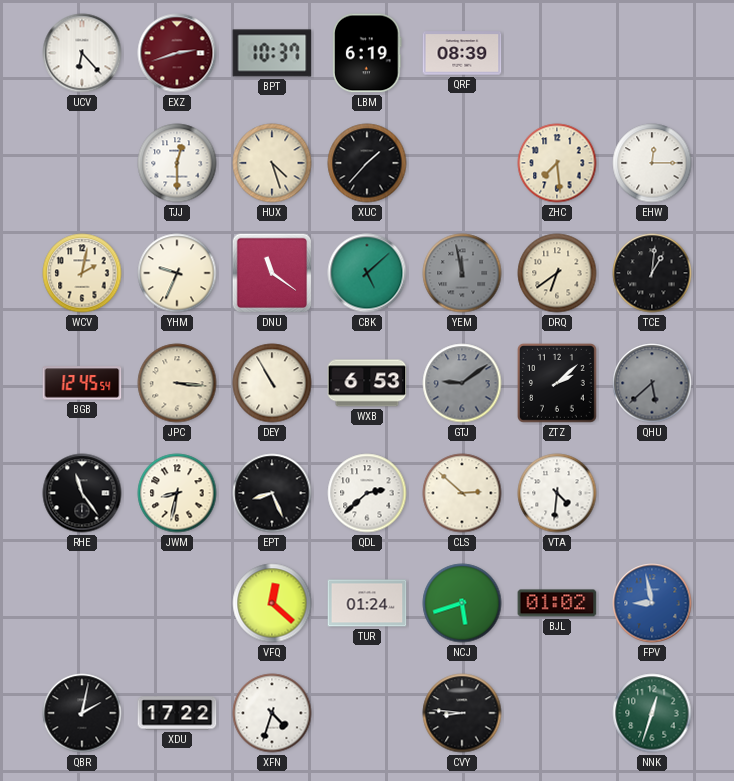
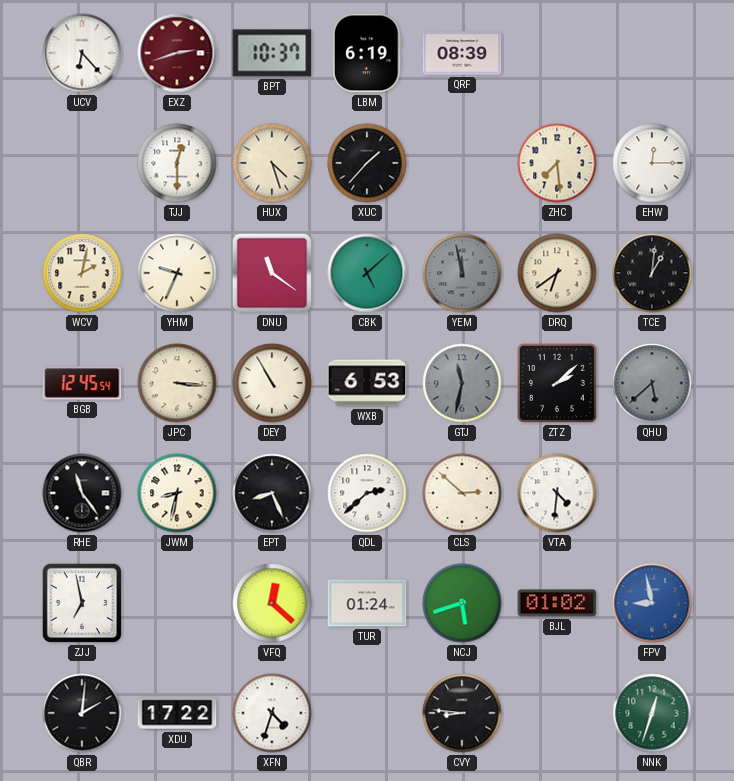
GTJ: 9:09 -> 11:32
ZJJ: none -> 6:58
QBR: 2:02 -> 2:01
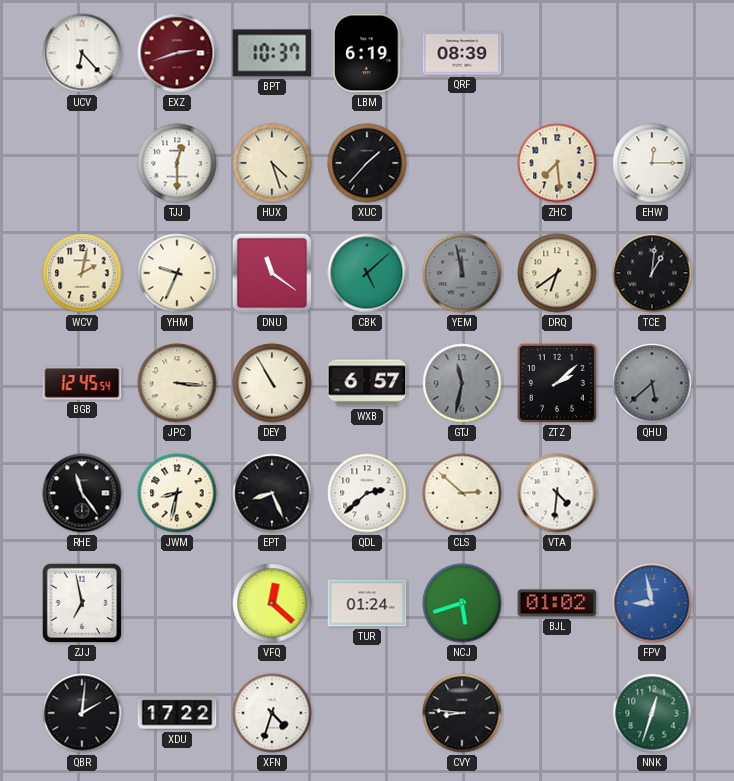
WXB: 6:53 -> 6:57
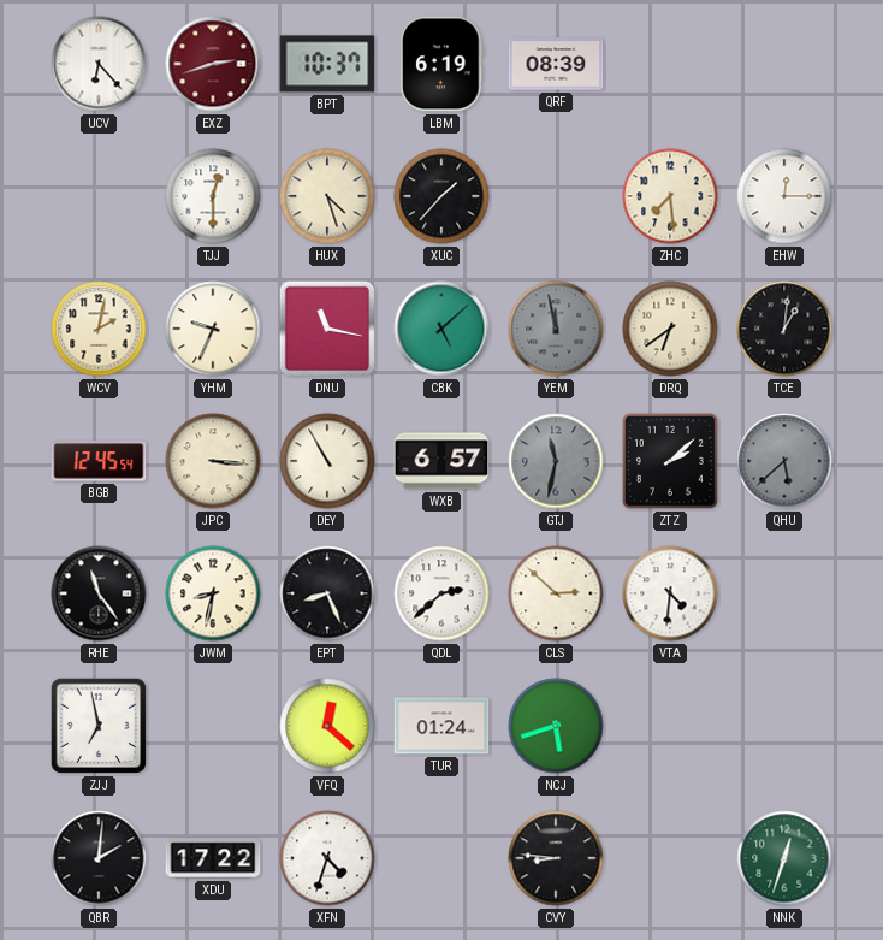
DNU: 11:21 -> 11:17
BJL: 01:02 -> none
FPV: 8:58 -> none
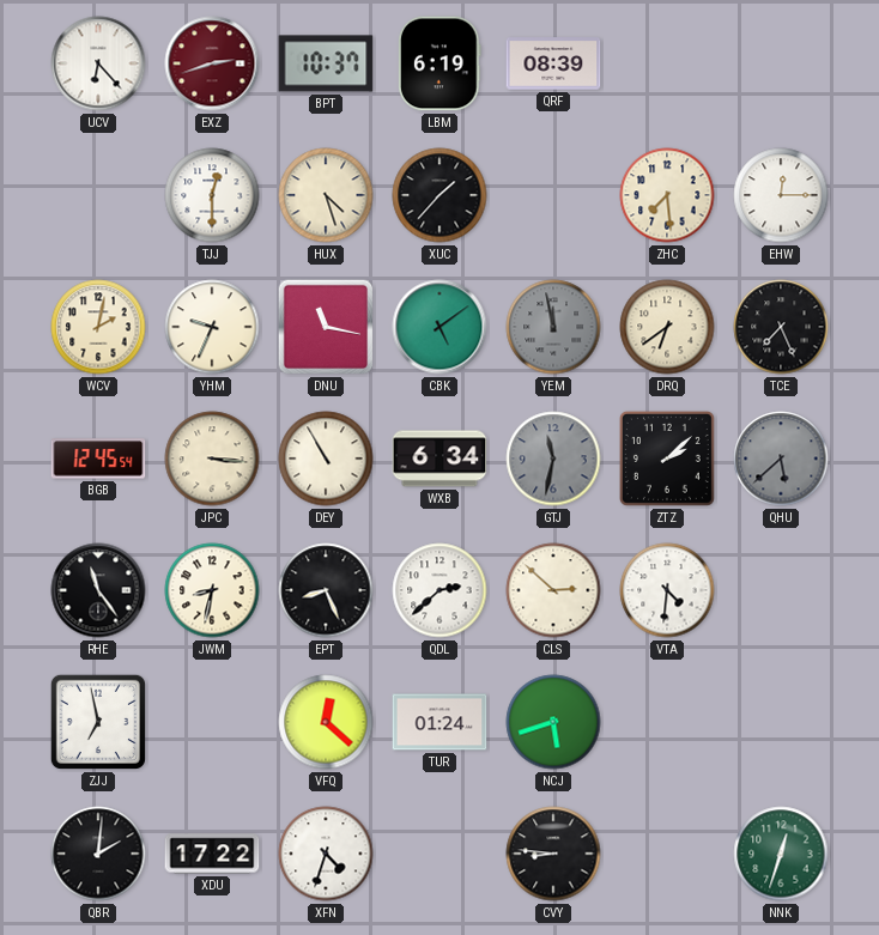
CBK: 5:08 -> 5:09
TCE: 1:01 -> 7:26
WXB: 6:57 -> 6:34
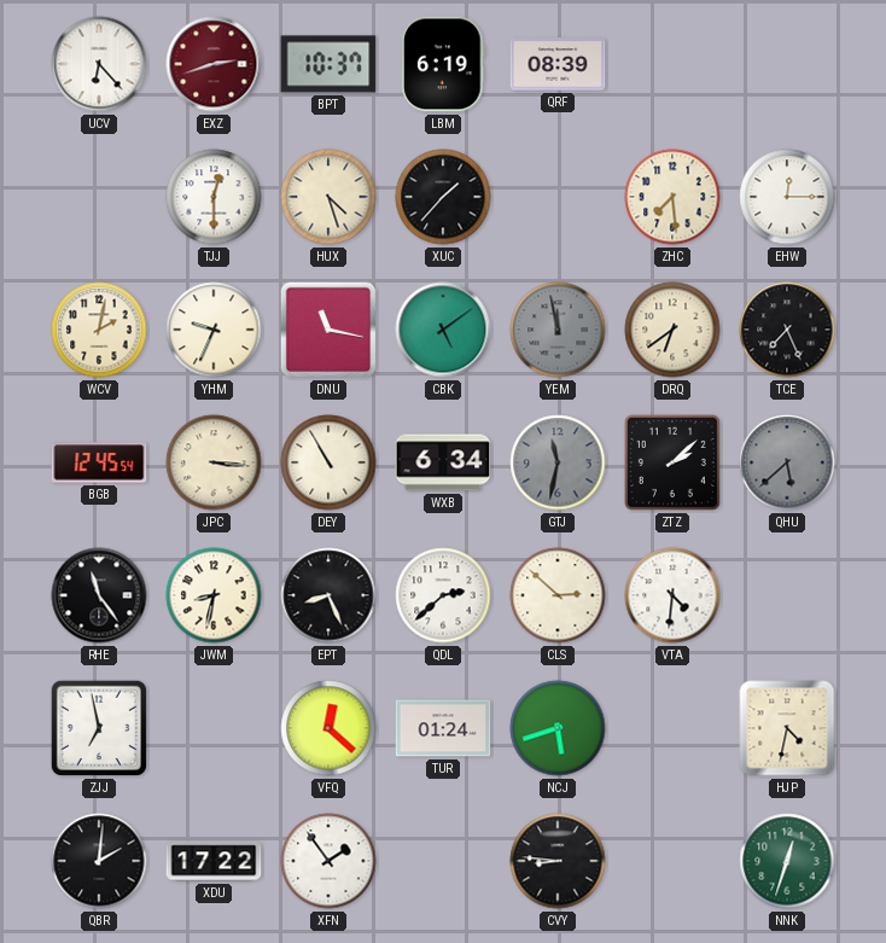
HJP: none -> 4:32
XFN: 4:33 -> 1:54
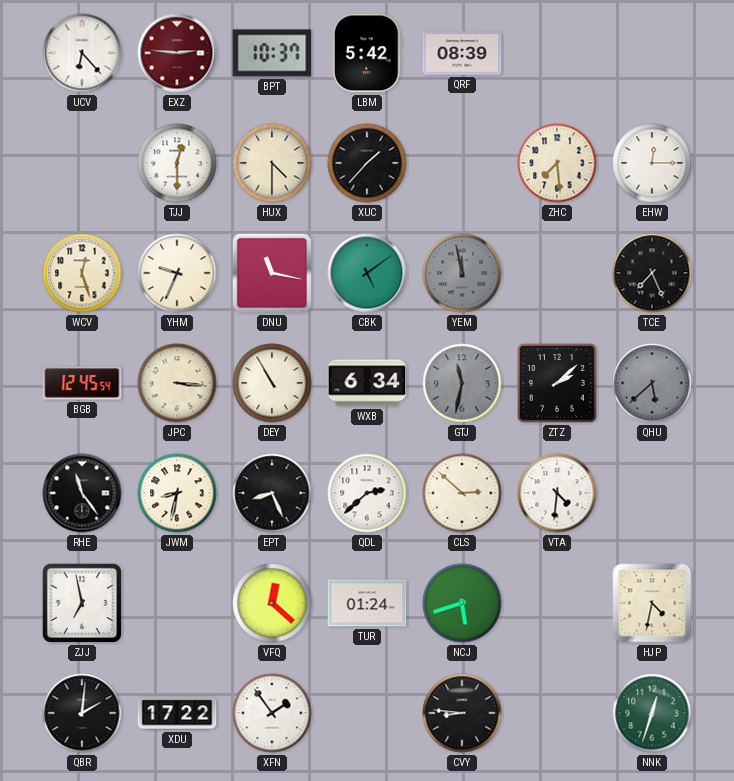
EXZ: 2:42 -> 2:46
LBM: 6:19 -> 5:42
HUX: 4:27 -> 4:30
WCV: 2:02 -> 12:27
DRQ: 6:39 -> none
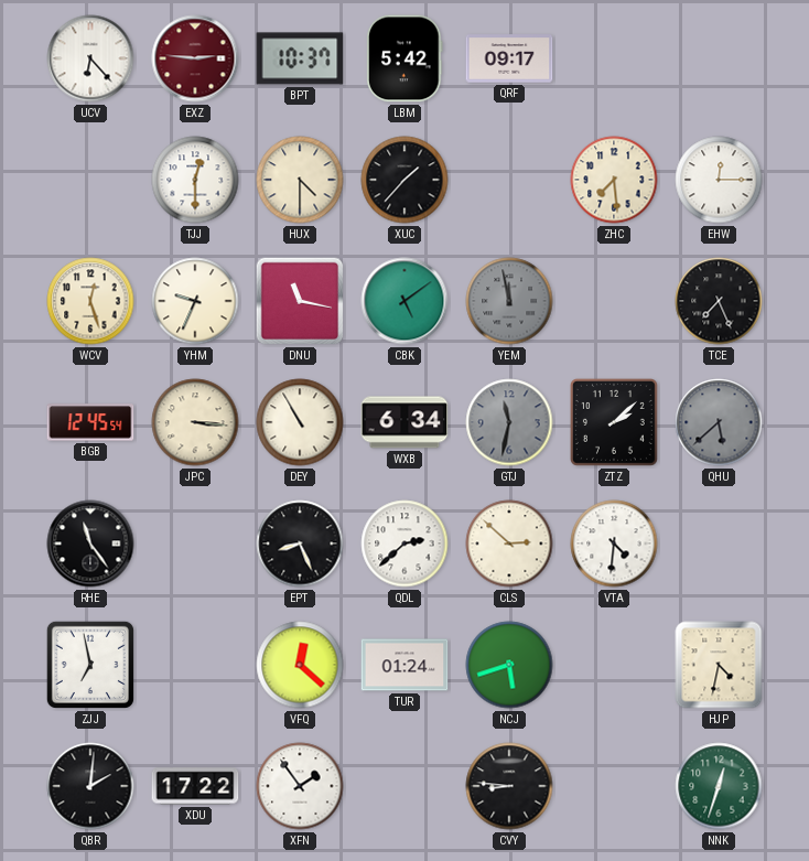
QRF: 08:39 -> 09:17
JWM: 8:32 -> none
